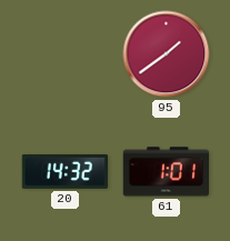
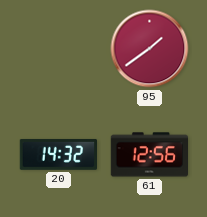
61: 1:01 -> 12:56
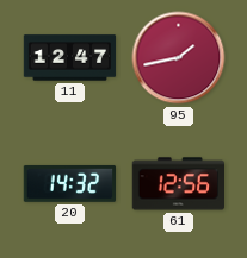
11: none -> 12:47
95: 1:39 -> 1:43
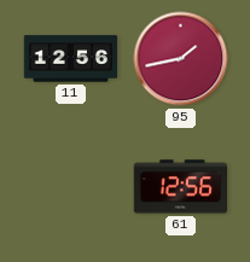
11: 12:47 -> 12:56
20: 14:32 -> none
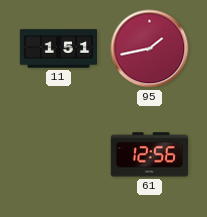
11: 12:56 -> 1:51
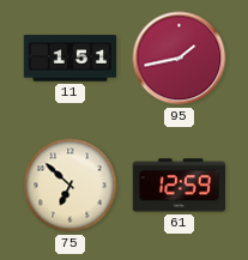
75: none -> 6:52
61: 12:56 -> 12:59
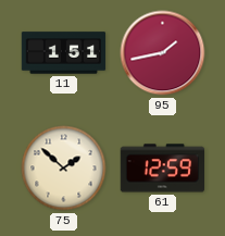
75: 6:52 -> 1:52
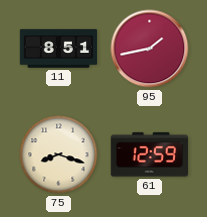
11: 1:51 -> 8:51
75: 1:52 -> 8:18
